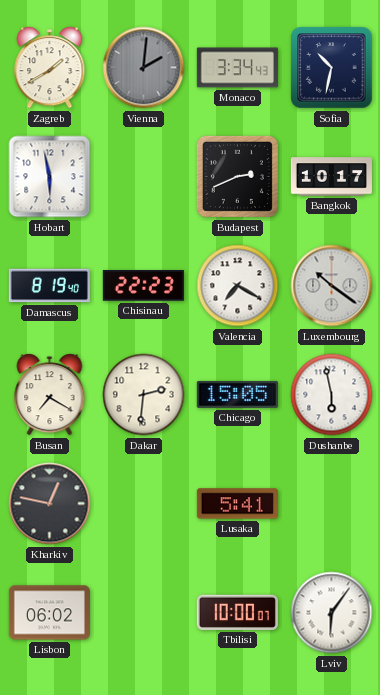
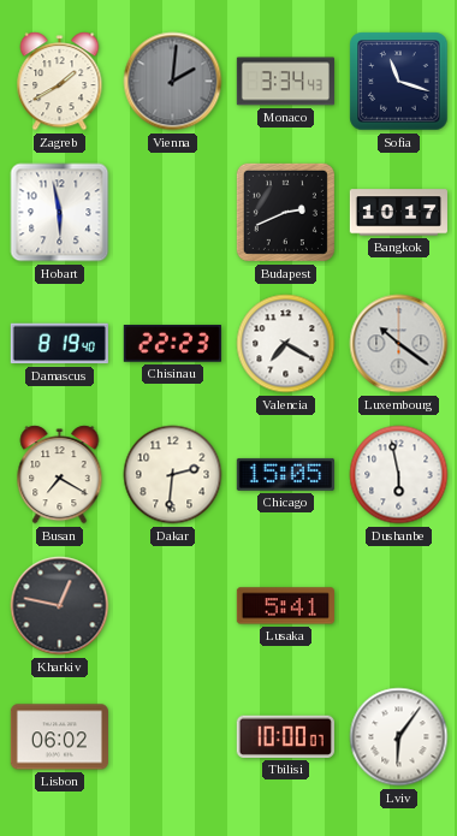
Sofia: 10:32 -> 11:18
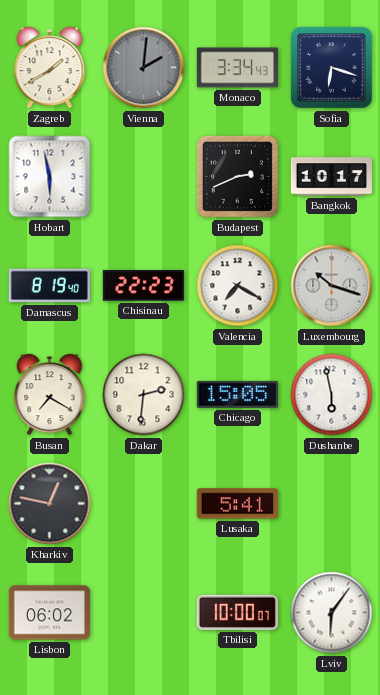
Sofia: 11:18 -> 6:18
Luxembourg: 10:21 -> 10:18
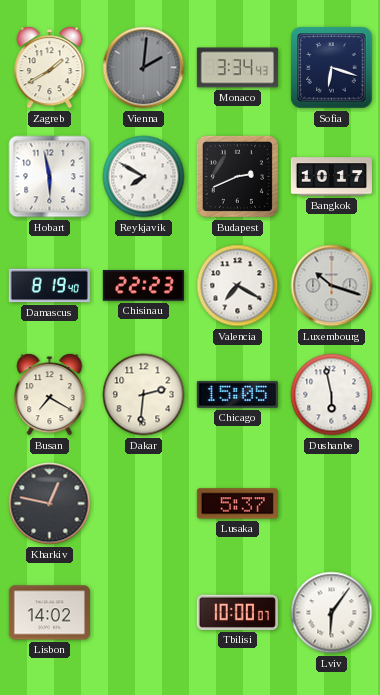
Reykjavik: none -> 7:50
Lusaka: 5:41 -> 5:37
Lisbon: 06:02 -> 14:02
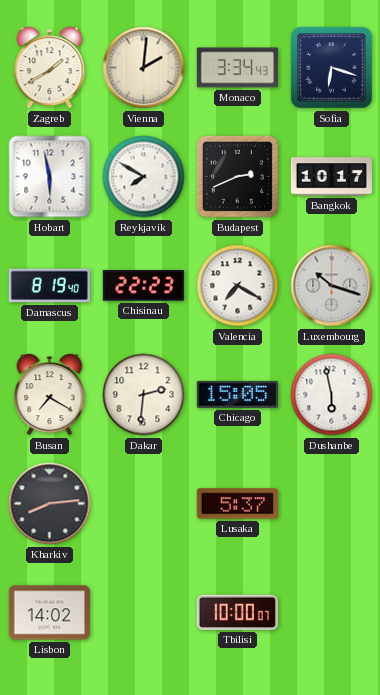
Vienna dial: grey -> cream
Kharkiv: 12:47 -> 8:14
Lviv: 6:06 -> none
